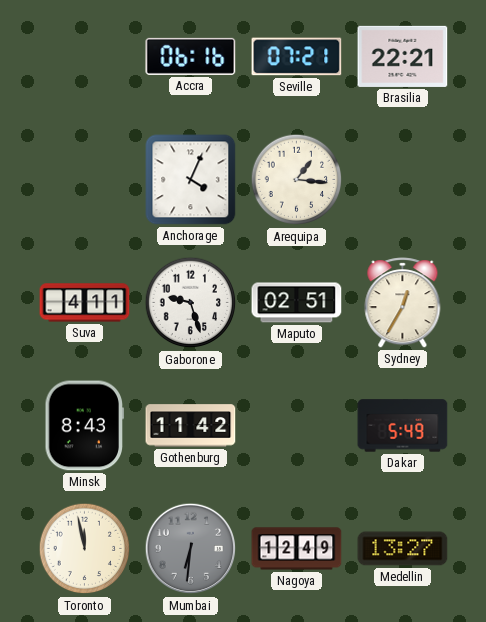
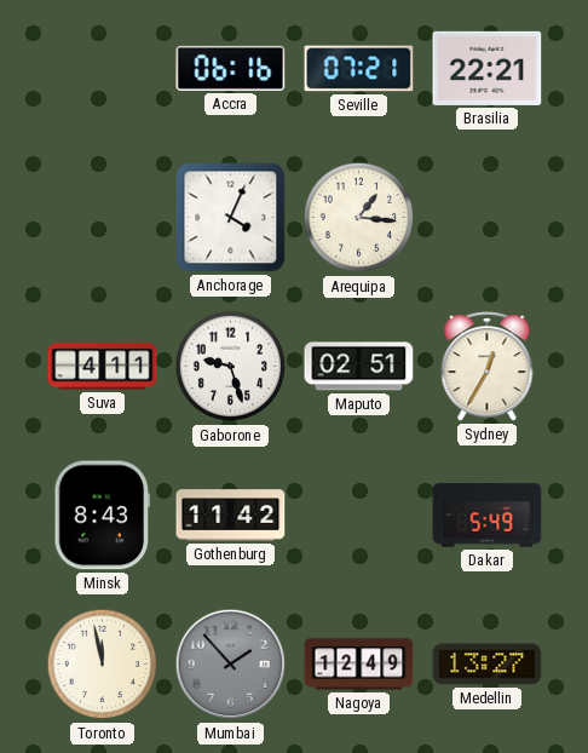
Mumbai: 6:31 -> 1:53
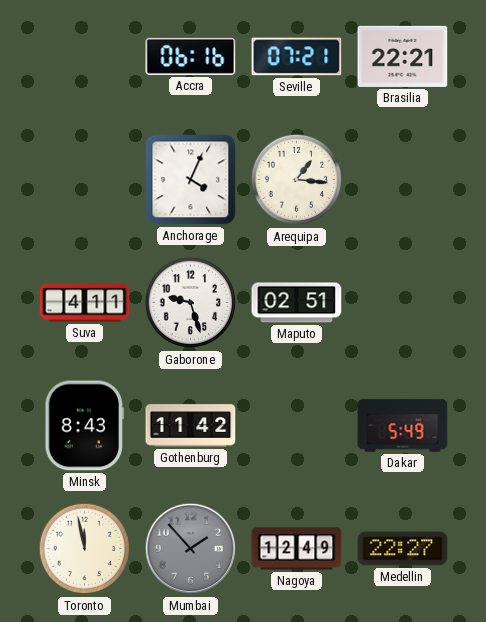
Sydney: 12:35 -> none
Medellin: 13:27 -> 22:27
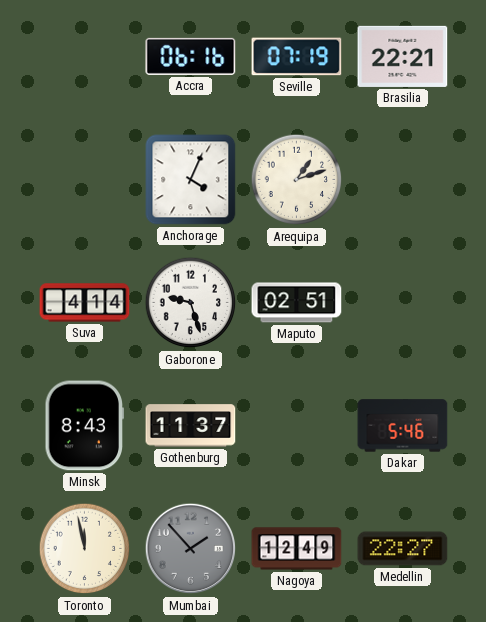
Seville: 07:21 -> 07:19
Arequipa: 1:16 -> 1:12
Suva: 4:11 -> 4:14
Gothenburg: 11:42 -> 11:37
Dakar: 5:49 -> 5:46
